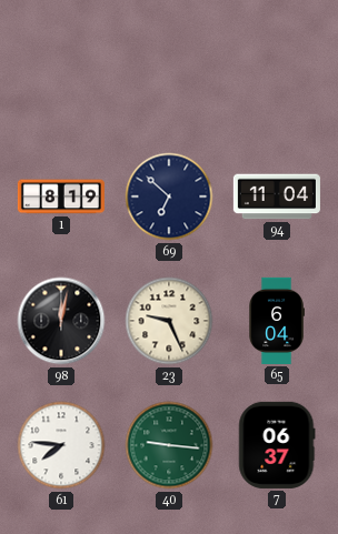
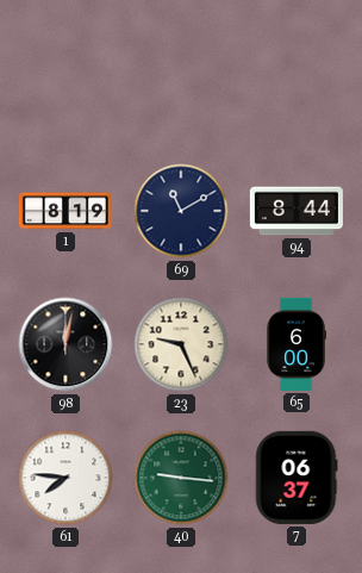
69: 6:52 -> 11:10
94: 11:04 -> 8:44
65: 6:04 -> 6:00
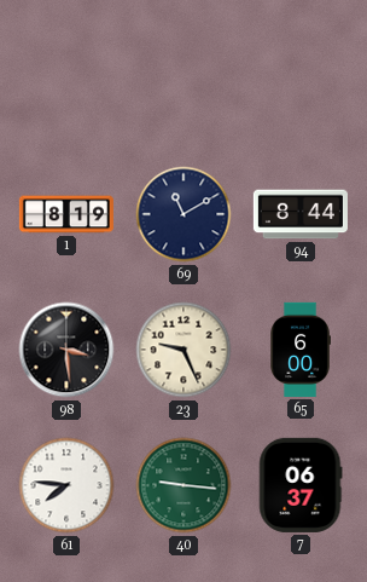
98: 12:02 -> 3:29
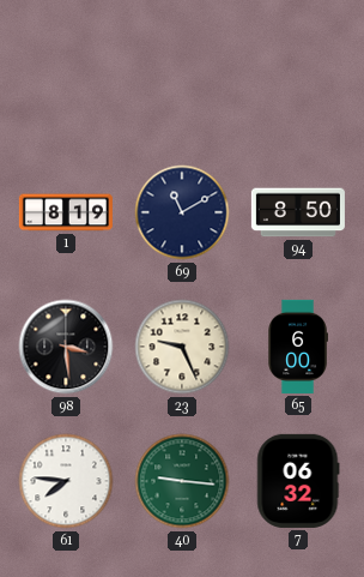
94: 8:44 -> 8:50
7: 06:37 -> 06:32
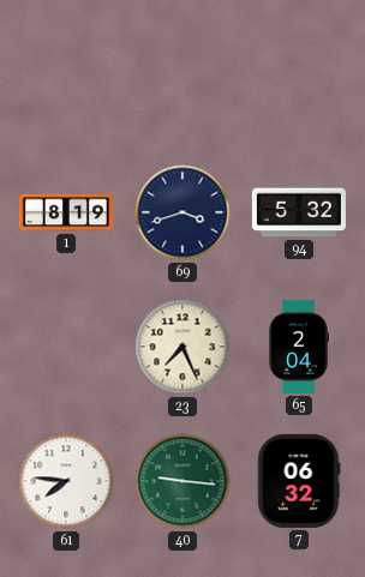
69: 11:10 -> 3:42
94: 8:50 -> 5:32
98: 3:29 -> none
23: 9:26 -> 7:26
65: 6:00 -> 2:04
